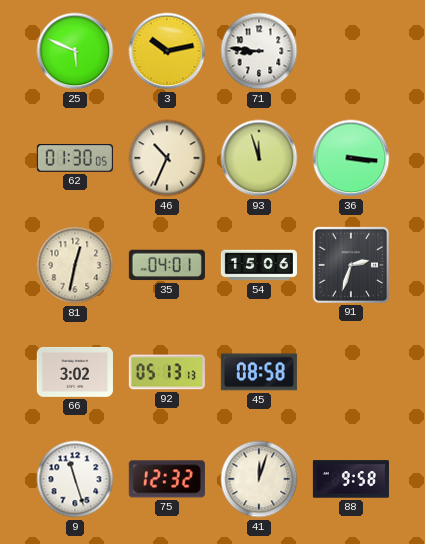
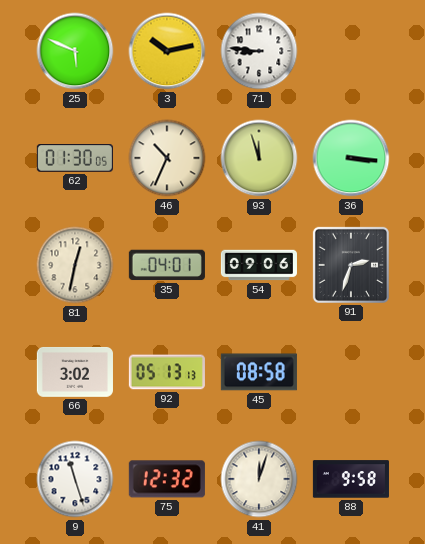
54: 15:06 -> 09:06
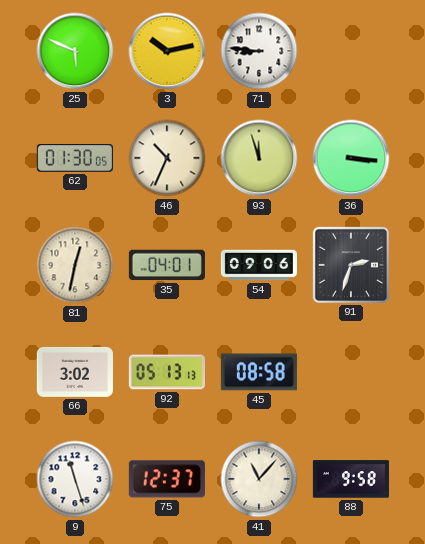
75: 12:32 -> 12:37
41: 12:03 -> 11:07
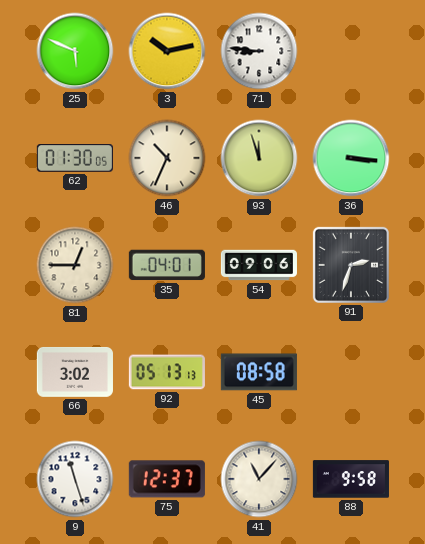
81: 12:32 -> 12:45
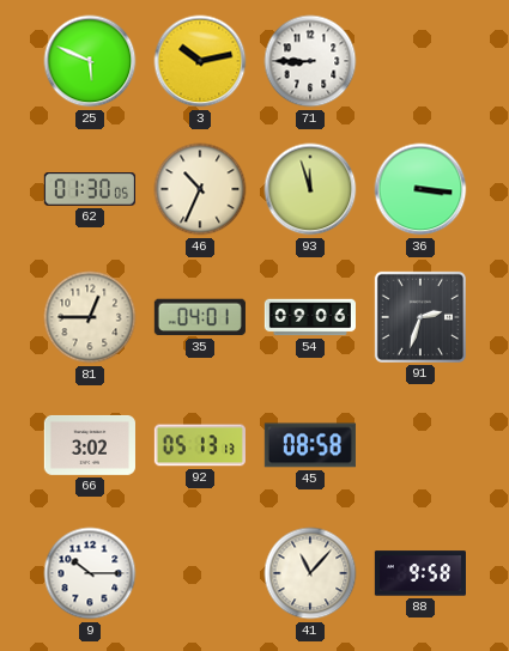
71: 8:46 -> 8:45
9: 11:27 -> 10:15
75: 12:37 -> none
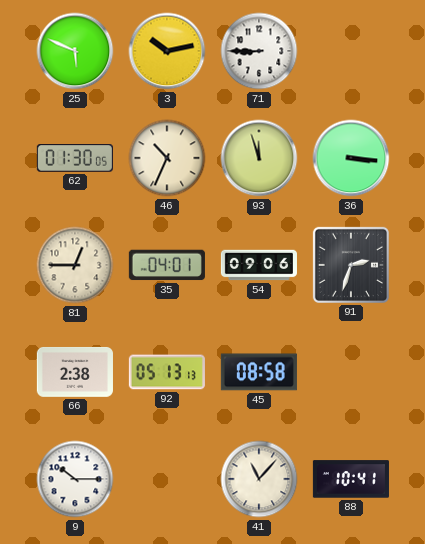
66: 3:02 -> 2:38
88: 9:58 -> 10:41
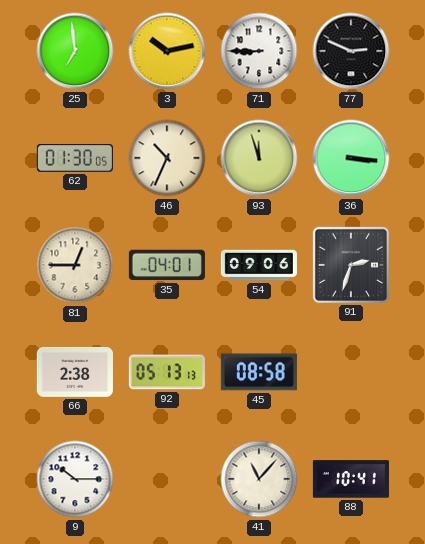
25: 5:49 -> 6:59
77: none -> 2:49
